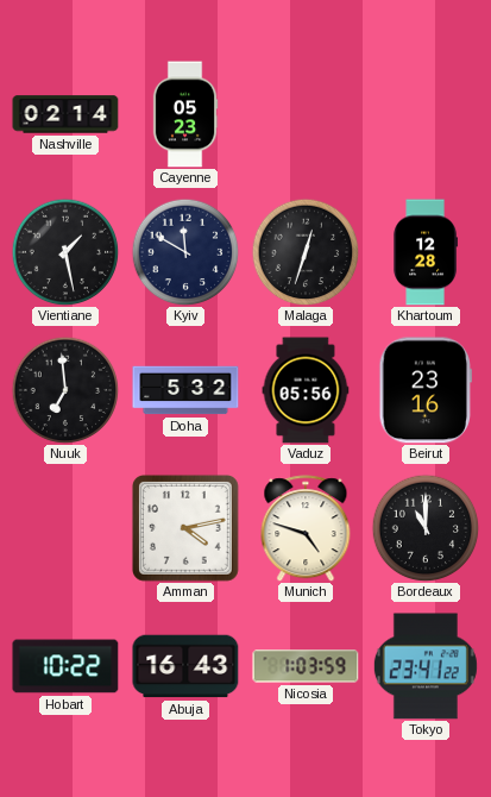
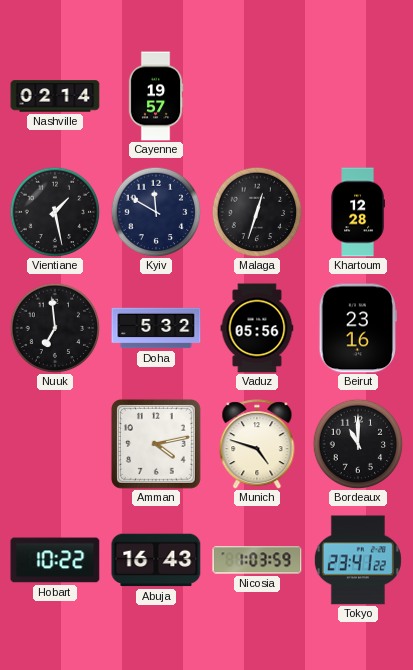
Cayenne: 05:23 -> 19:57
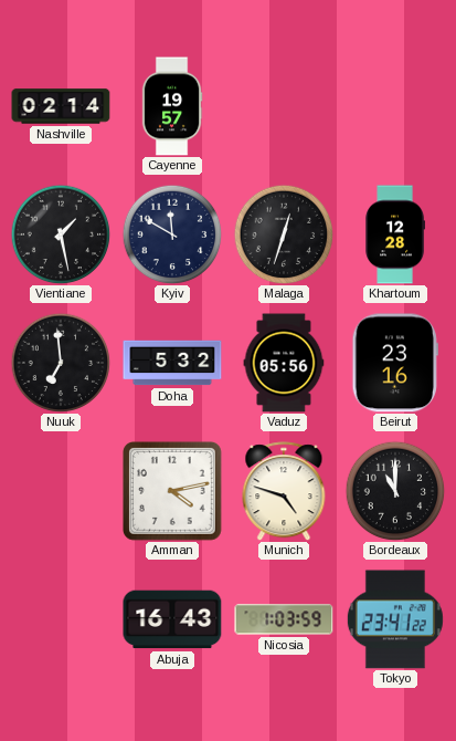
Hobart: 10:22 -> none
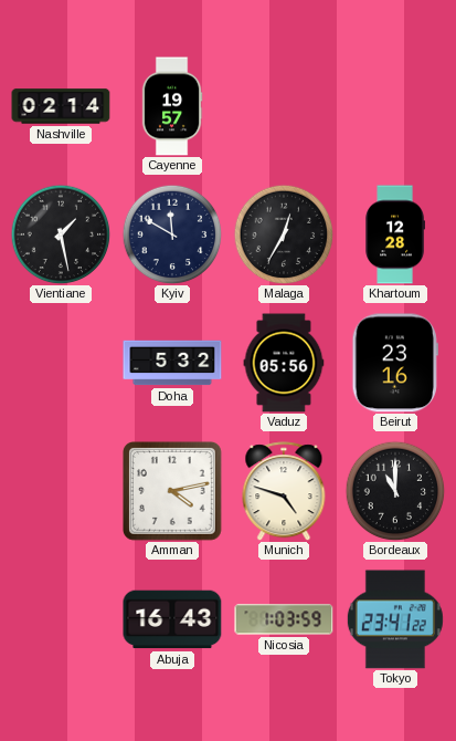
Malaga: 12:33 -> 12:35
Nuuk: 6:59 -> none
